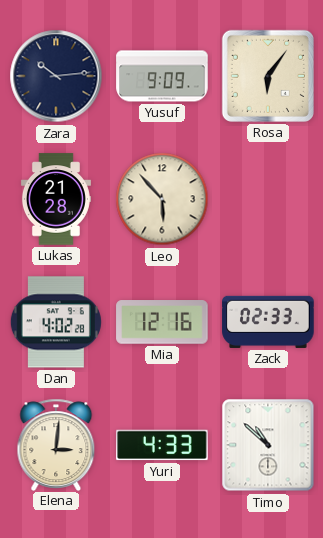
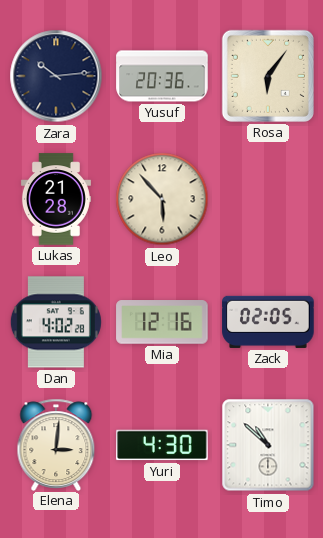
Yusuf: 9:09 -> 20:36
Zack: 02:33 -> 02:05
Yuri: 4:33 -> 4:30
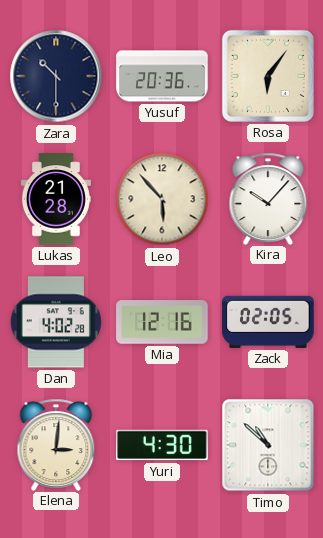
Zara: 10:14 -> 10:30
Kira: none -> 10:07
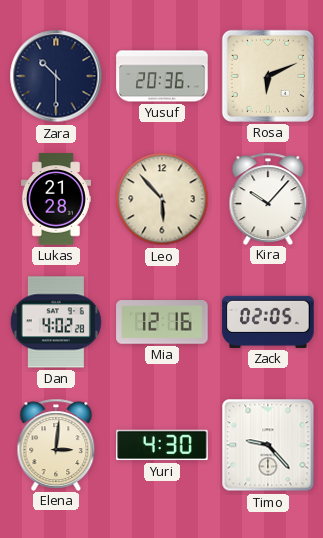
Rosa: 6:06 -> 6:11
Timo: 10:52 -> 9:23
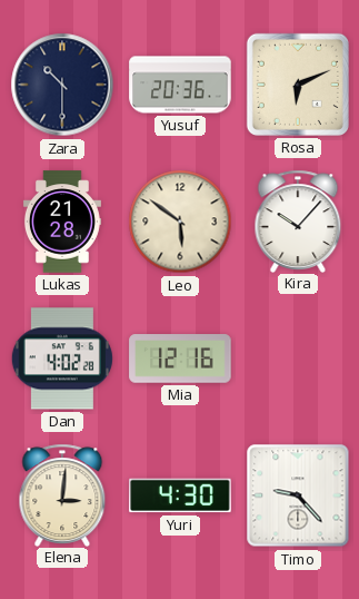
Leo: 5:53 -> 5:51
Zack: 02:05 -> none
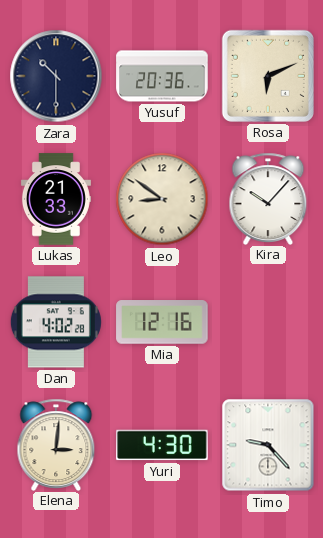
Lukas: 21:28 -> 21:33
Leo: 5:51 -> 8:51
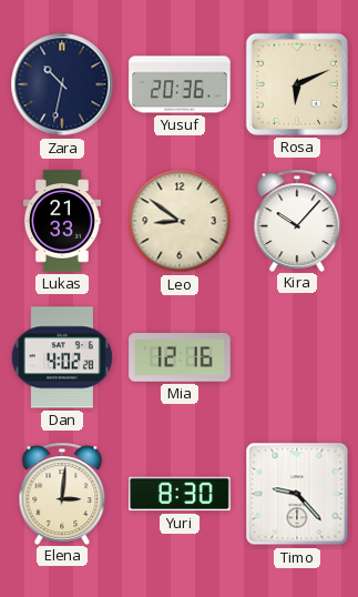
Zara: 10:30 -> 10:32
Yuri: 4:30 -> 8:30
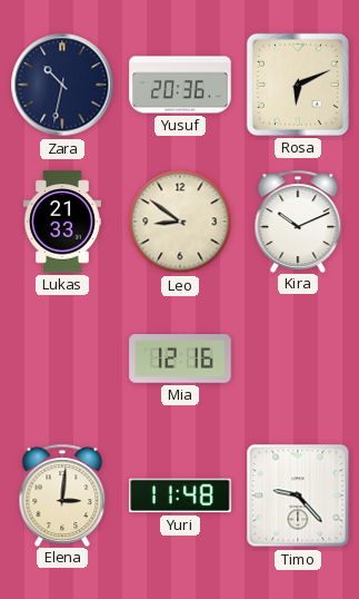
Kira: 10:07 -> 10:11
Dan: 4:02 -> none
Yuri: 8:30 -> 11:48
